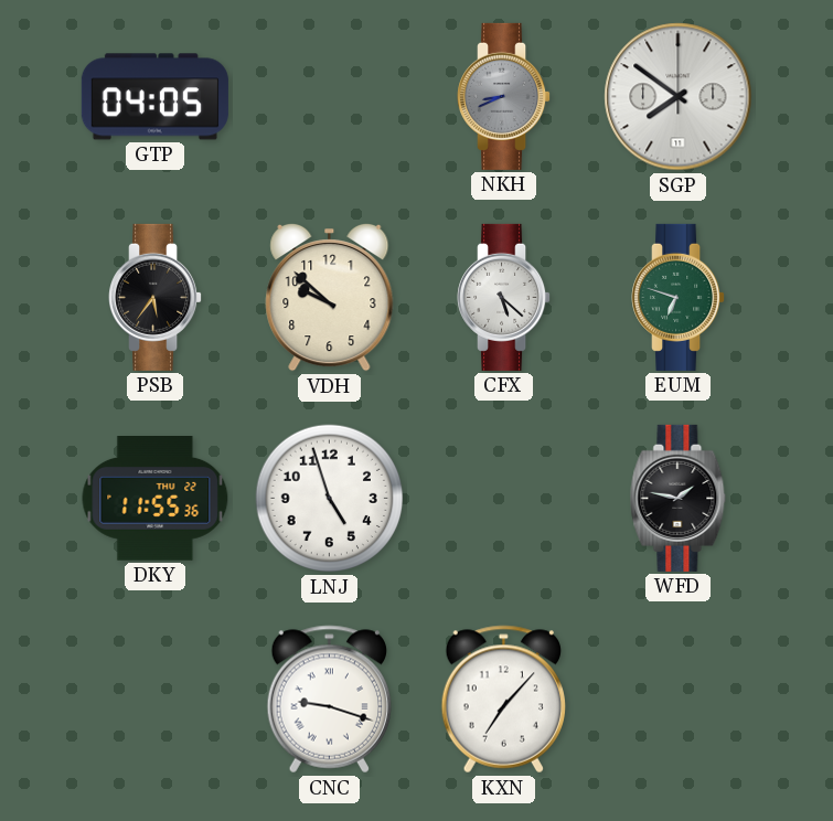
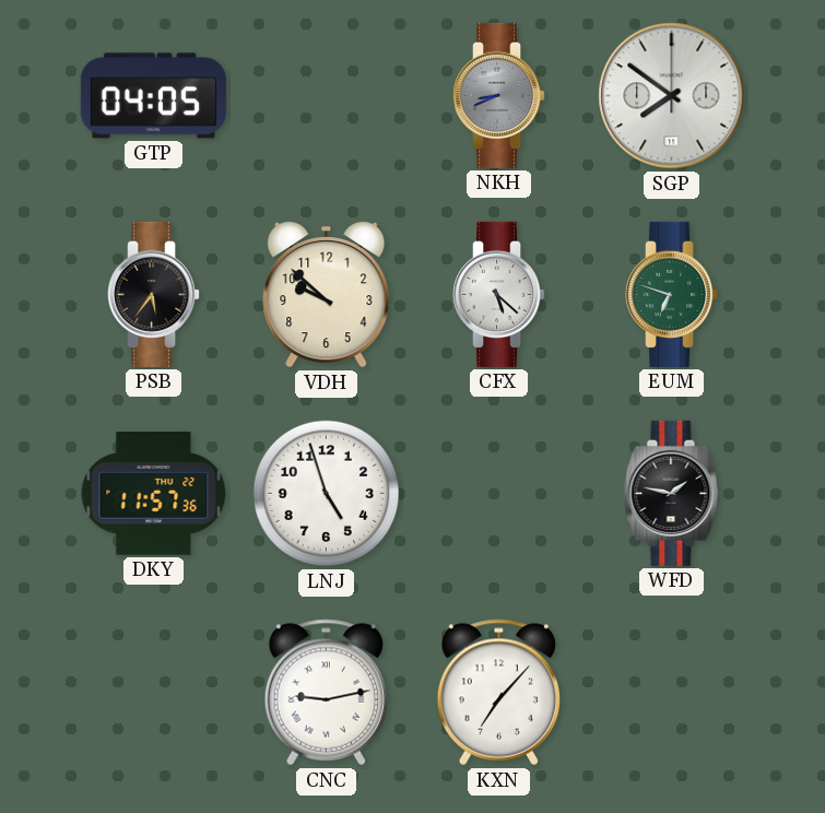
DKY: 11:55 -> 11:57
CNC: 9:18 -> 9:13
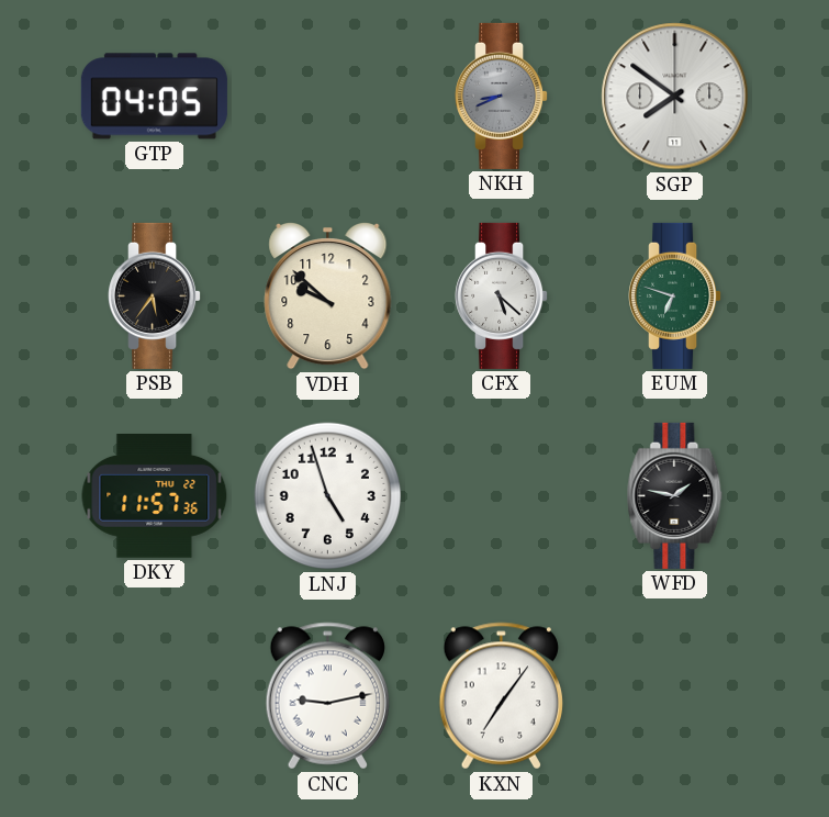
KXN: 7:07 -> 7:06
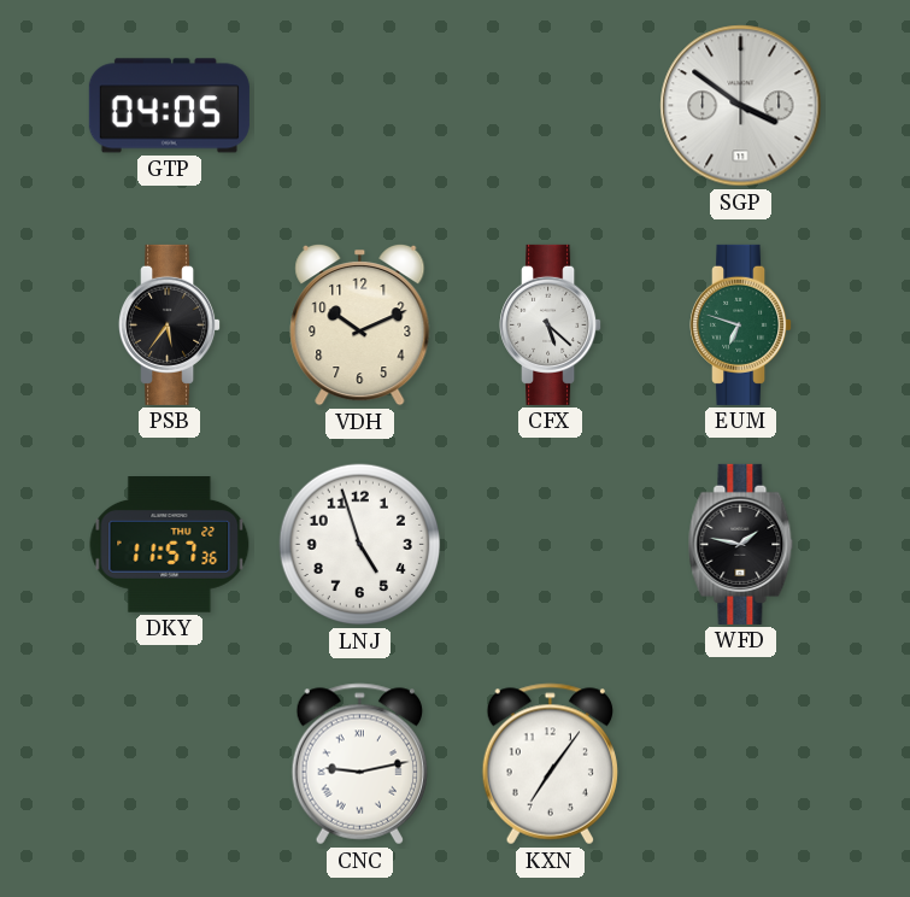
NKH: 8:41 -> none
SGP: 7:51 -> 3:51
VDH: 9:52 -> 10:11
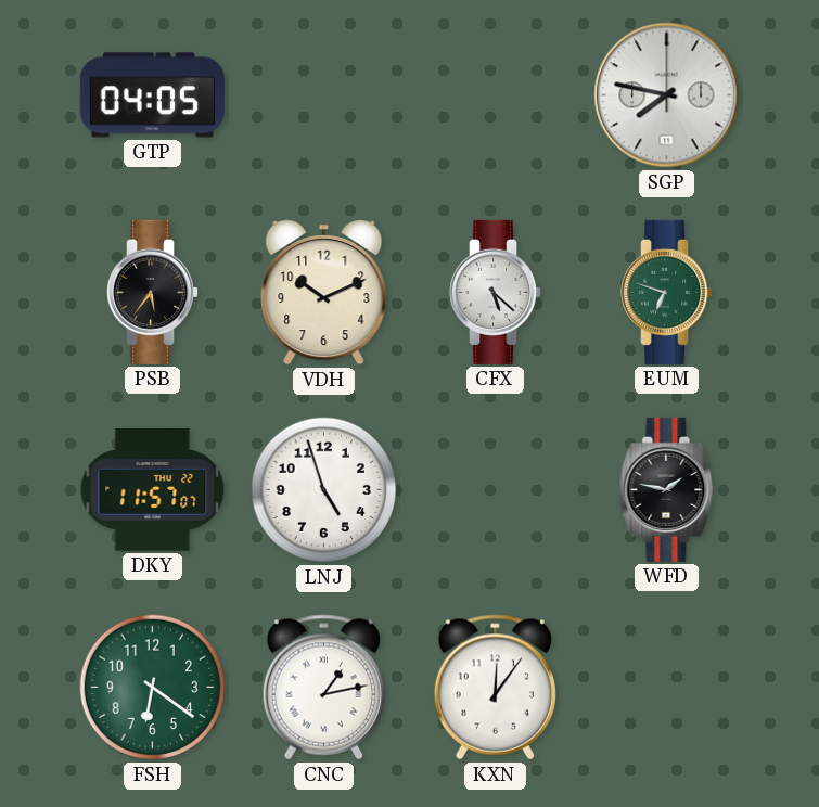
SGP: 3:51 -> 7:47
DKY: 11:57:36 -> 11:57:07
FSH: none -> 6:21
CNC: 9:13 -> 1:13
KXN: 7:06 -> 12:06
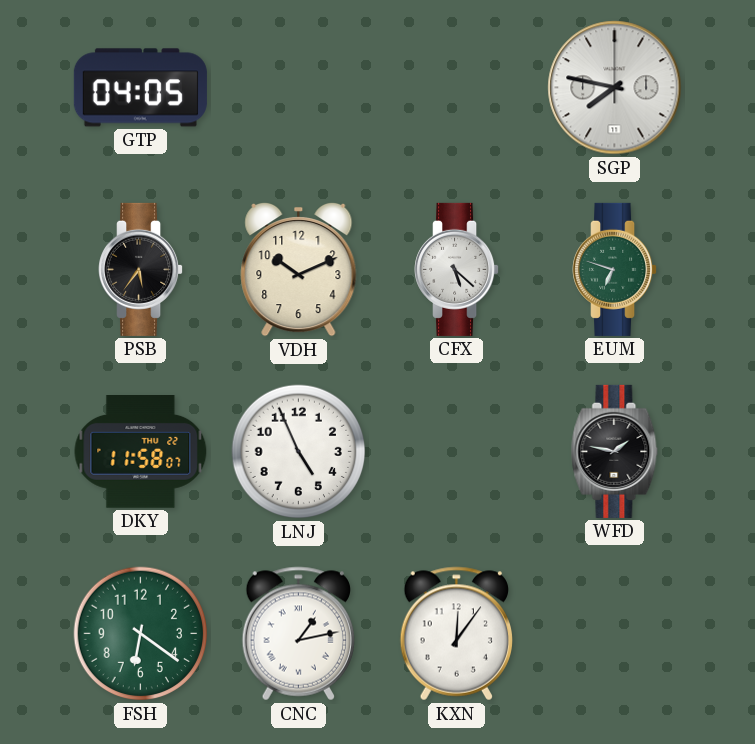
DKY: 11:57 -> 11:58
LNJ: 4:57 -> 4:56
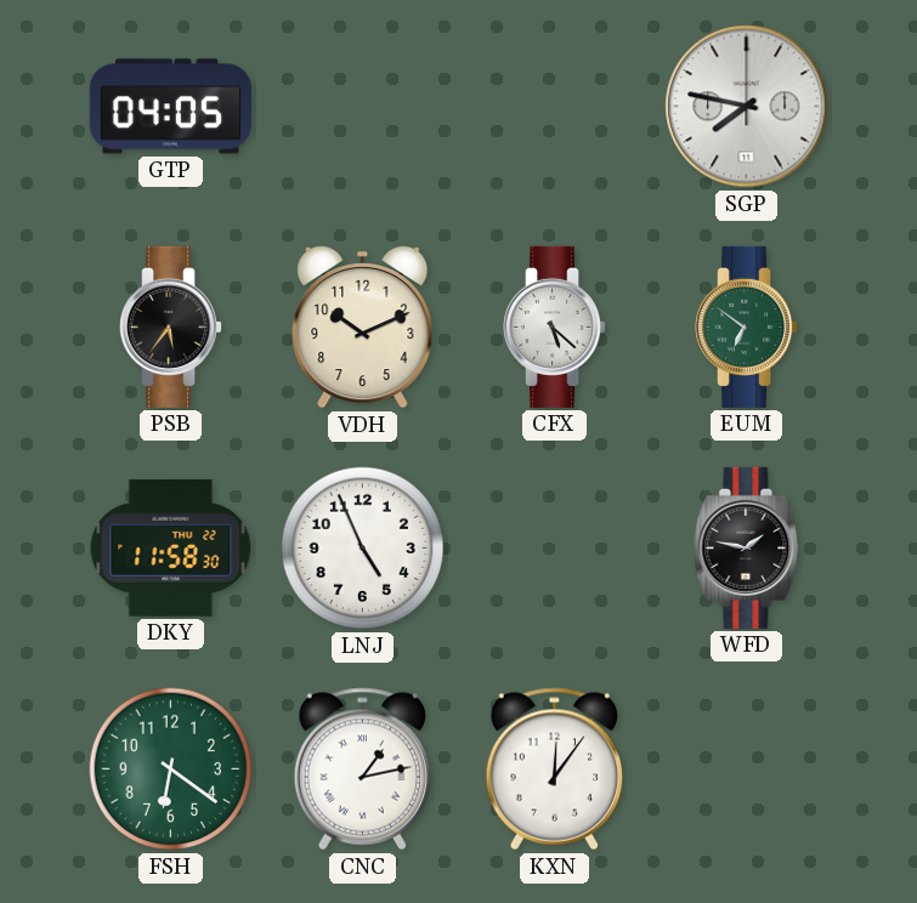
EUM: 6:48 -> 6:51
DKY: 11:58:07 -> 11:58:30
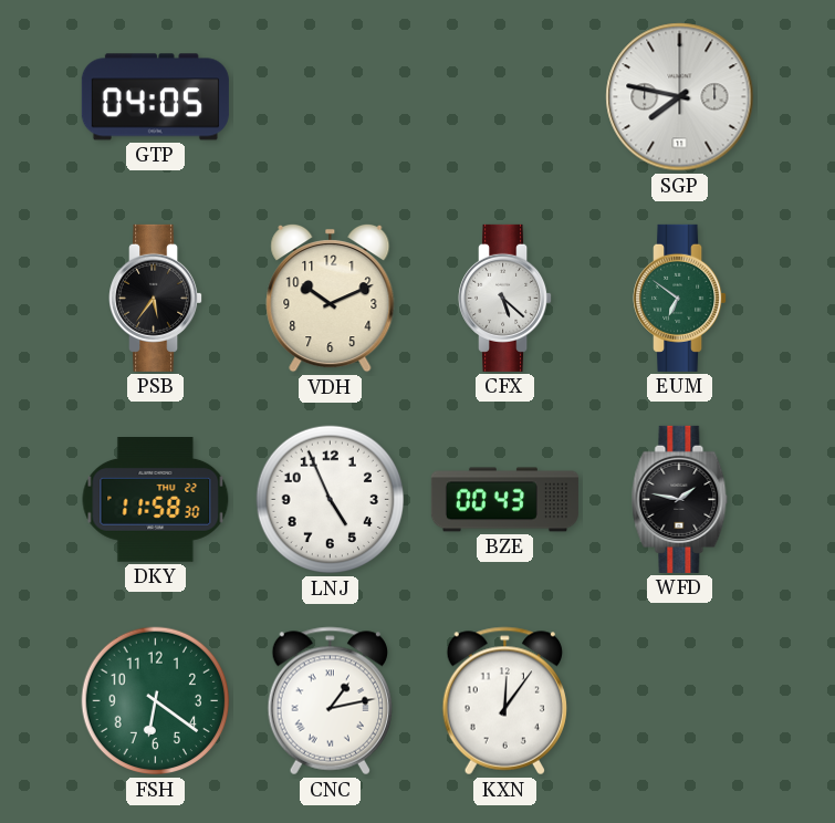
BZE: none -> 00:43
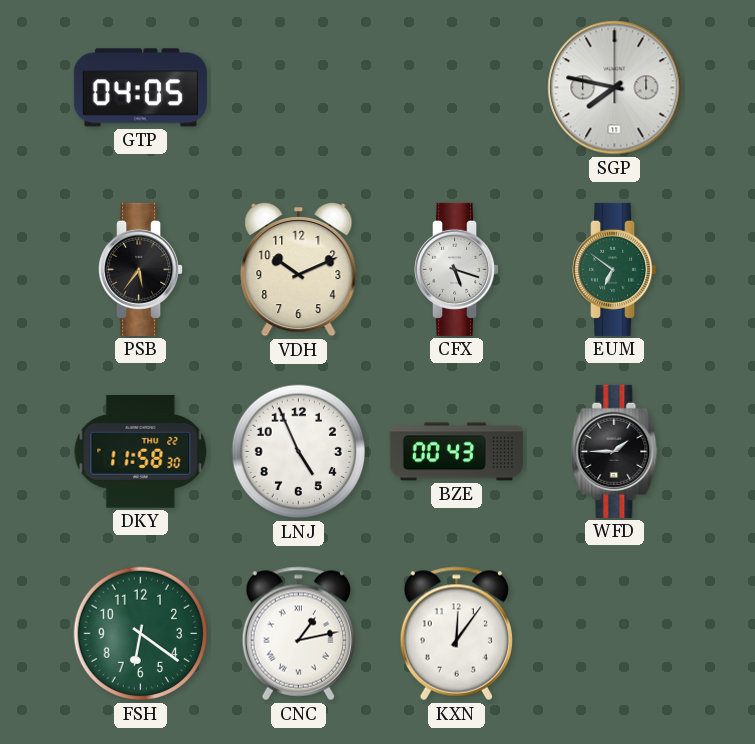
CFX: 5:22 -> 5:18
WFD: 1:47 -> 1:45
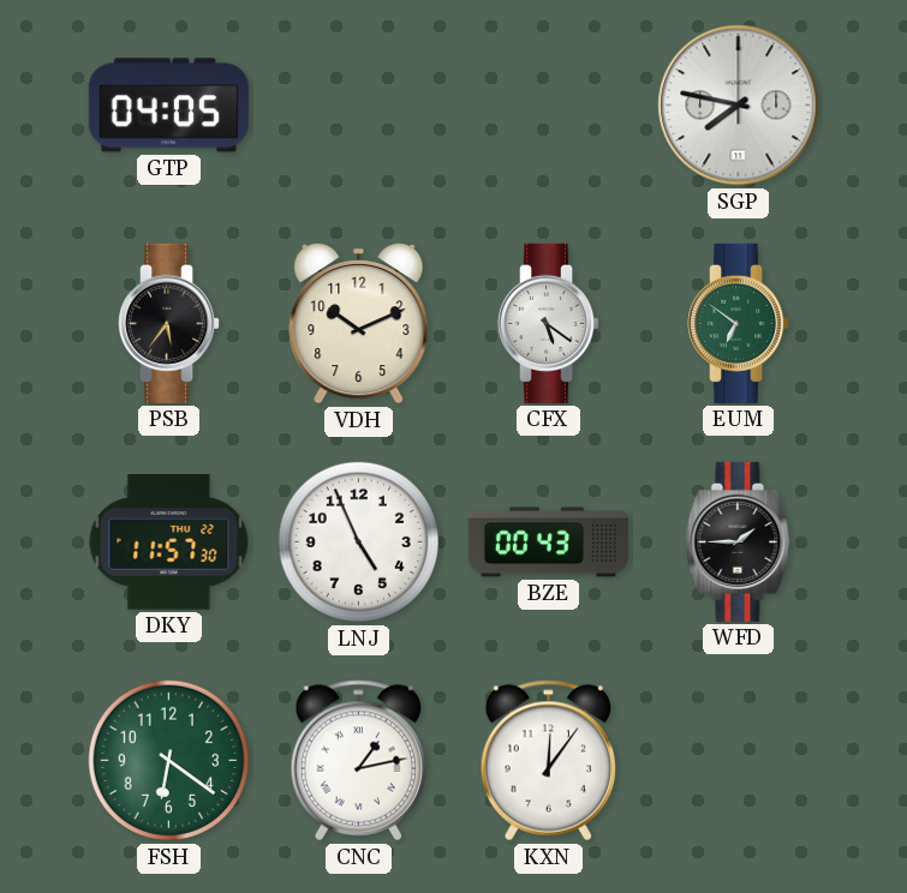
CFX: 5:18 -> 5:21
DKY: 11:58 -> 11:57
